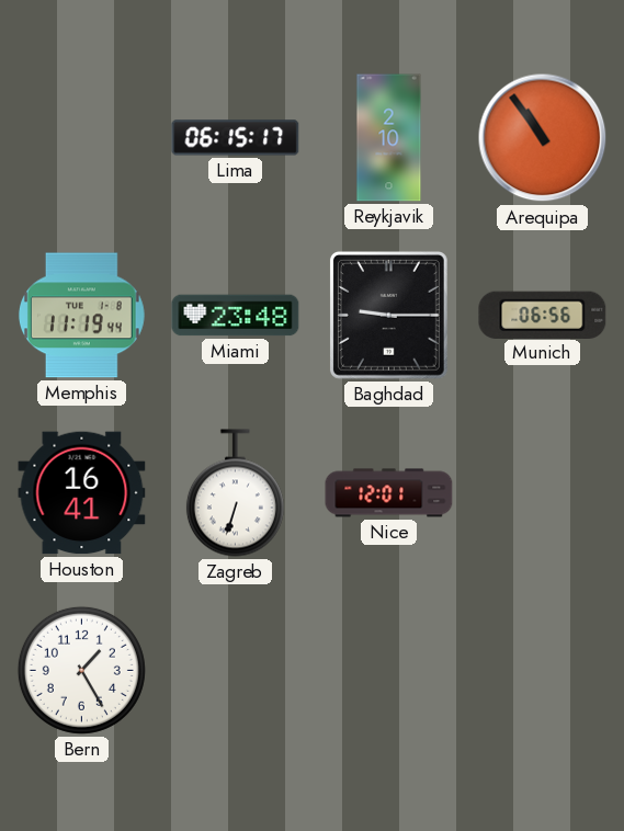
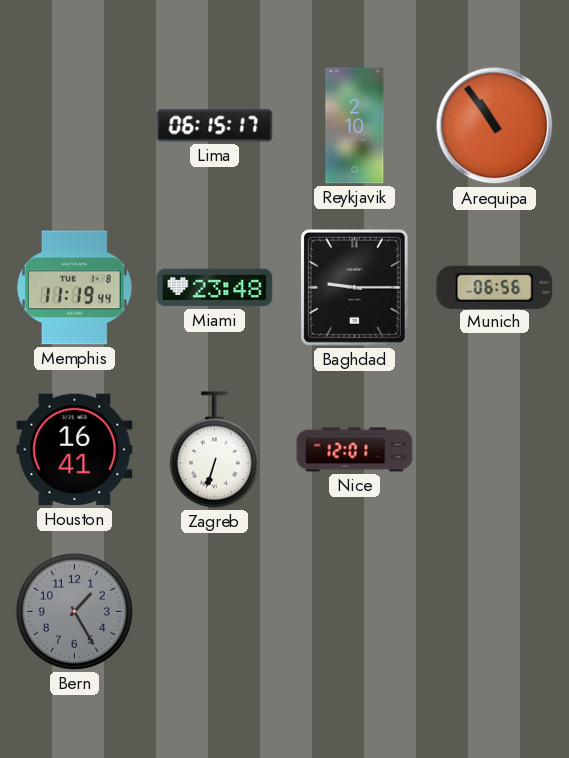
Bern dial: white -> grey
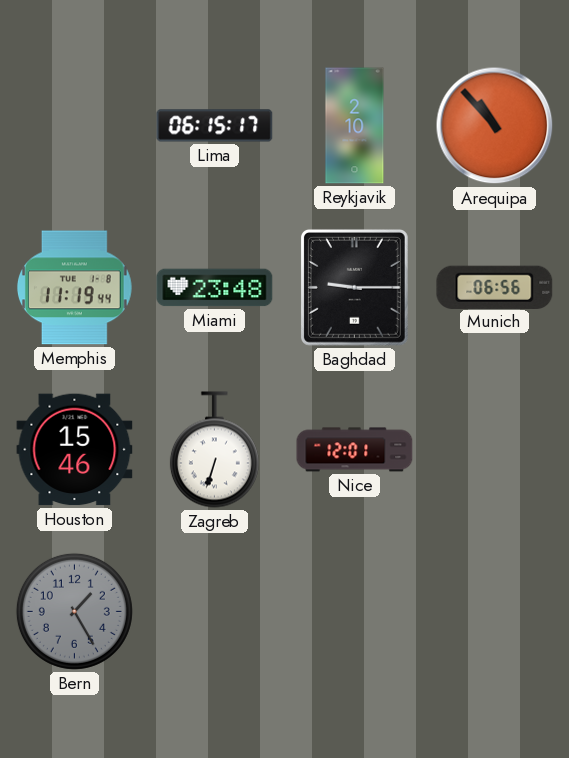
Arequipa: 10:54 -> 10:53
Houston: 16:41 -> 15:46
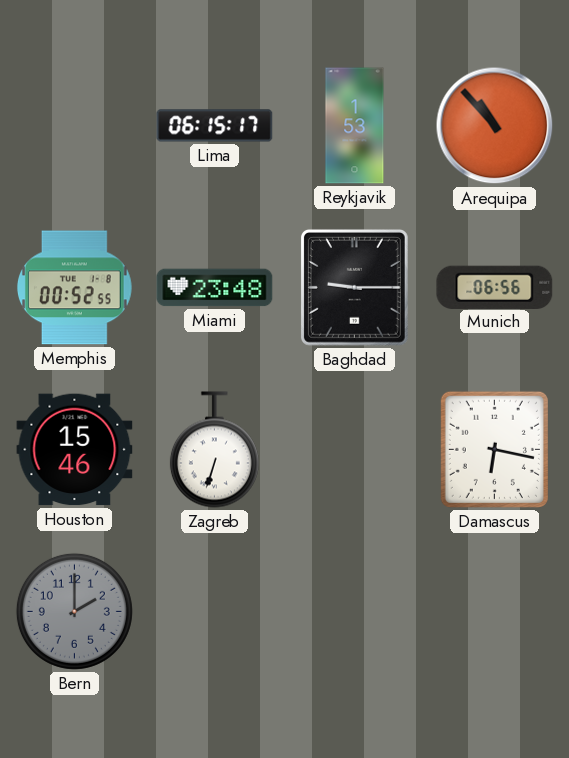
Reykjavik: 2:10 -> 1:53
Memphis: 11:19 -> 00:52
Nice: 12:01 -> none
Damascus: none -> 6:17
Bern: 1:25 -> 2:00
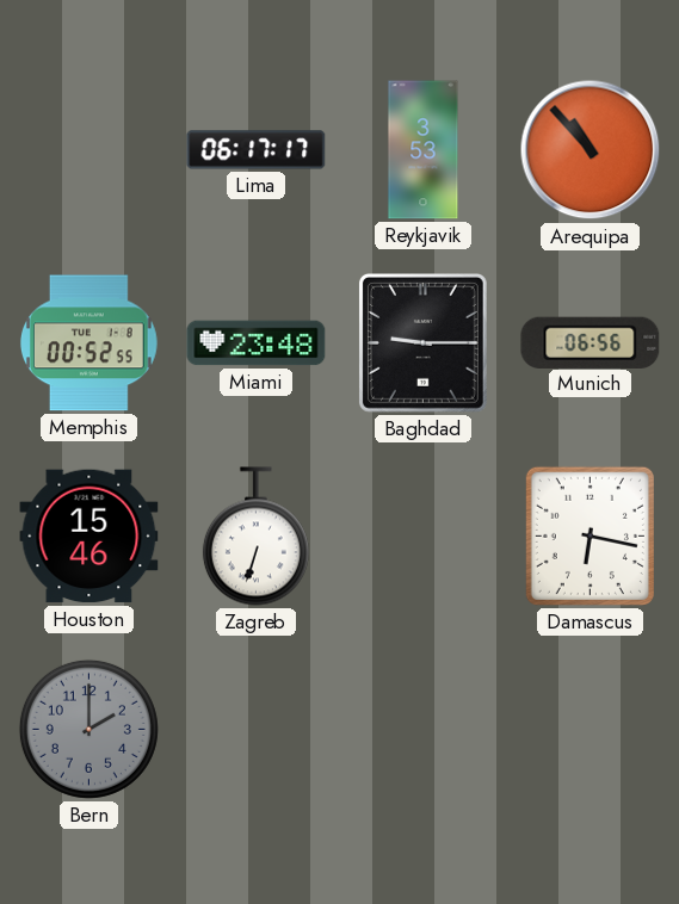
Lima: 06:15 -> 06:17
Reykjavik: 1:53 -> 3:53
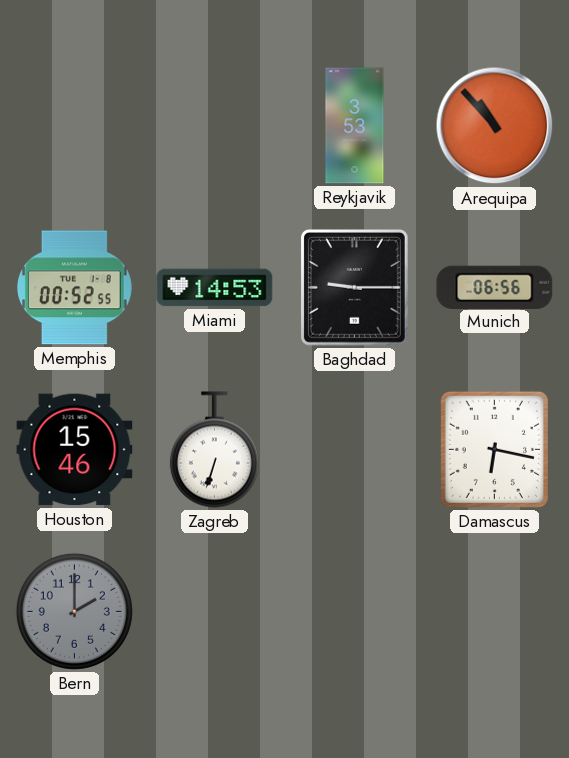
Lima: 06:17 -> none
Miami: 23:48 -> 14:53
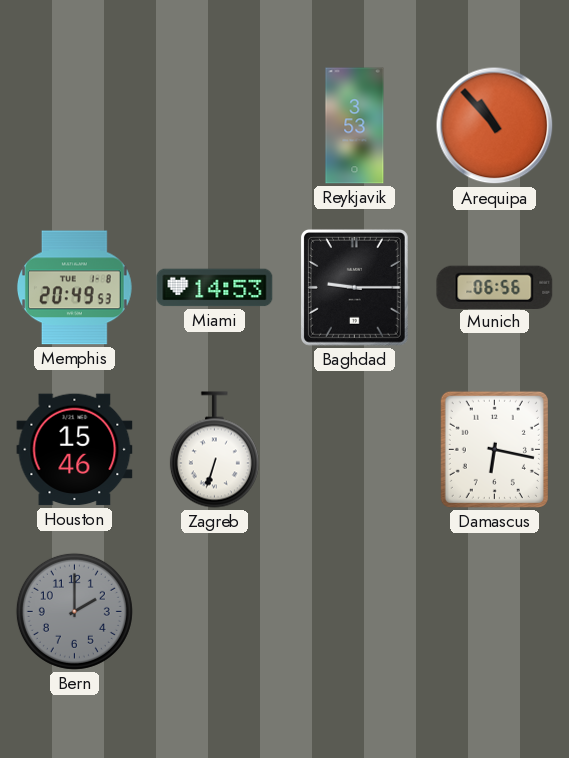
Memphis: 00:52 -> 20:49
